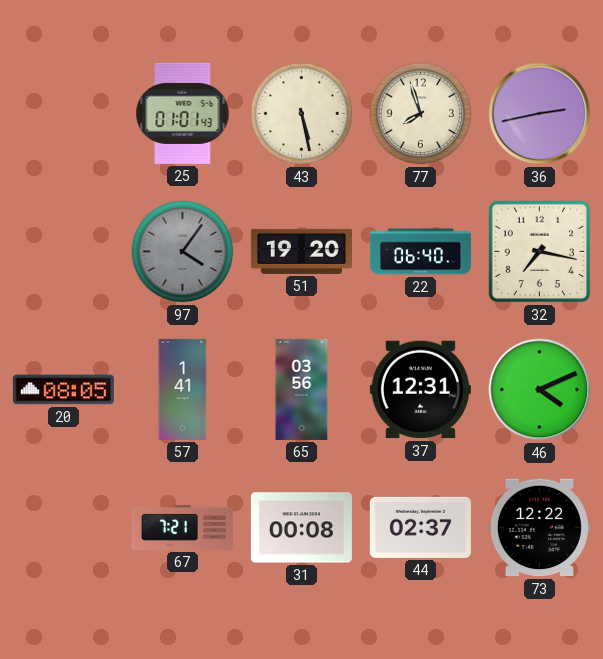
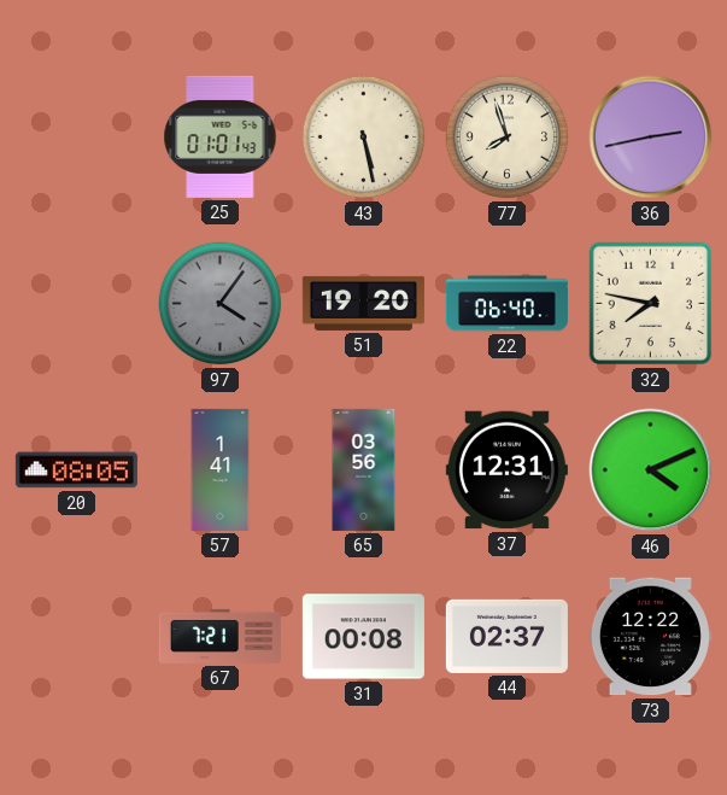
32: 7:17 -> 7:47
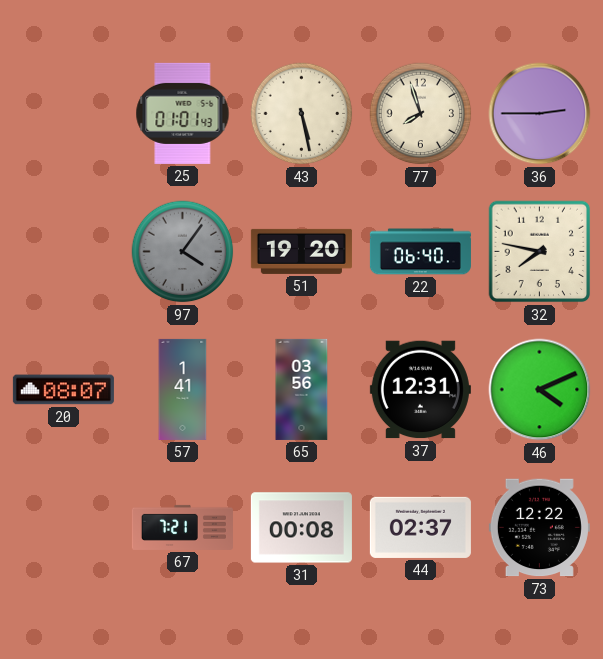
36: 2:43 -> 2:45
20: 08:05 -> 08:07
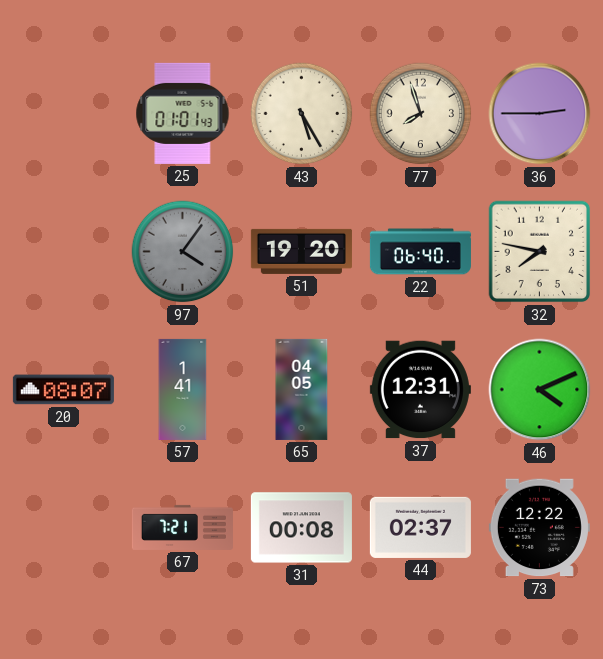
43: 5:28 -> 5:25
65: 03:56 -> 04:05
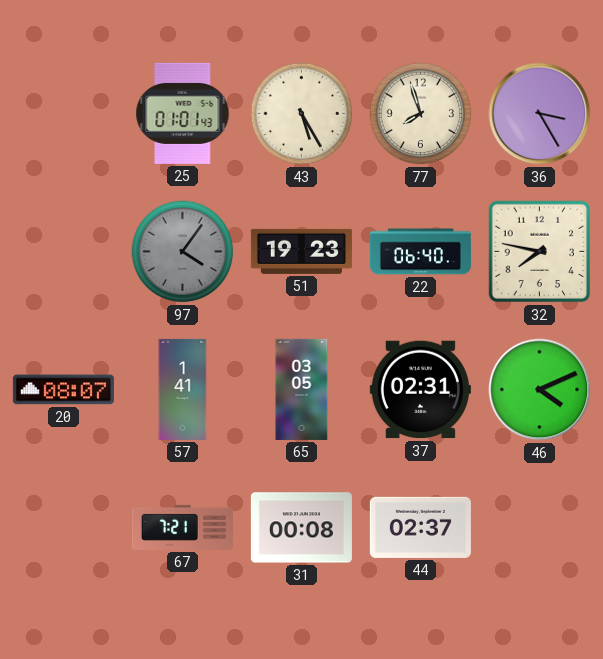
36: 2:45 -> 3:25
51: 19:20 -> 19:23
65: 04:05 -> 03:05
37: 12:31 -> 02:31
73: 12:22 -> none
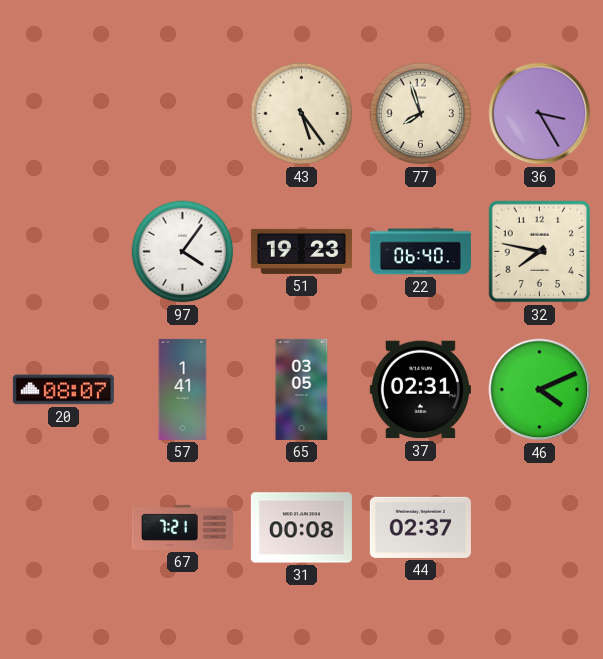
25: 01:01 -> none
43: 5:25 -> 5:24
97 dial: grey -> white
